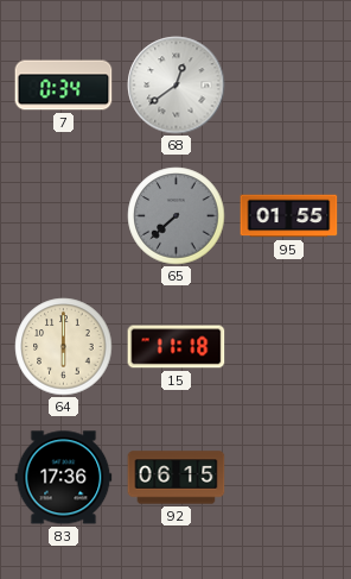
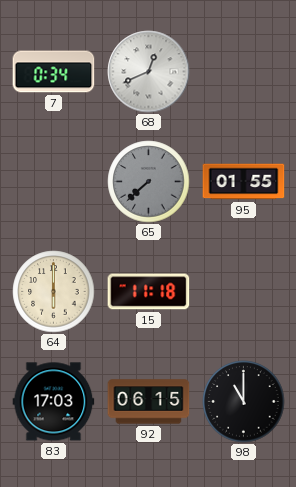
68: 12:39 -> 12:41
83: 17:36 -> 17:03
98: none -> 11:00
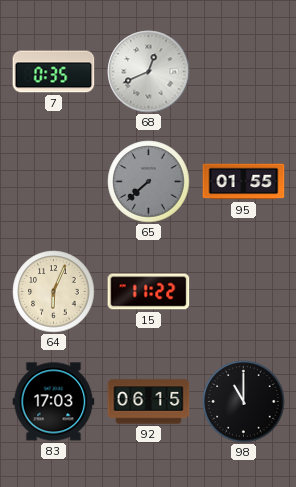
7: 0:34 -> 0:35
64: 6:00 -> 6:04
15: 11:18 -> 11:22
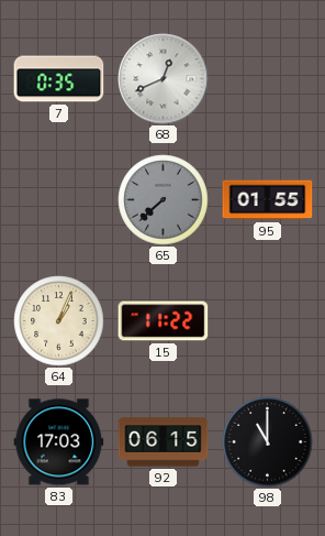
64: 6:04 -> 1:04
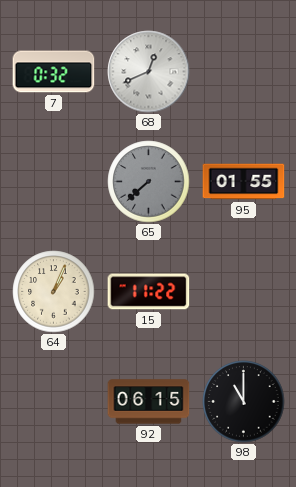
7: 0:35 -> 0:32
83: 17:03 -> none
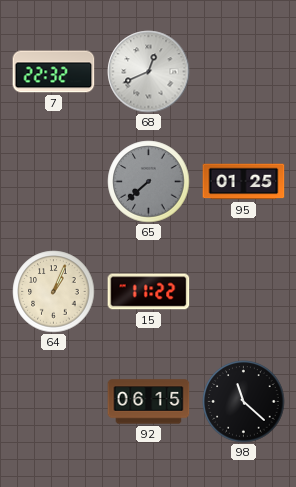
7: 0:32 -> 22:32
95: 01:55 -> 01:25
98: 11:00 -> 11:22
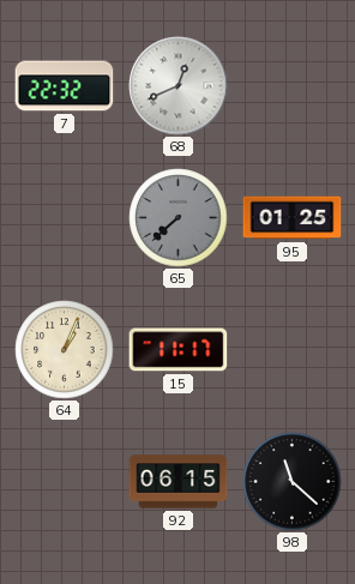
15: 11:22 -> 11:17
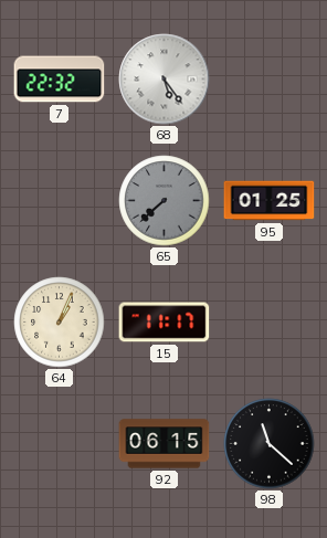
68: 12:41 -> 5:24
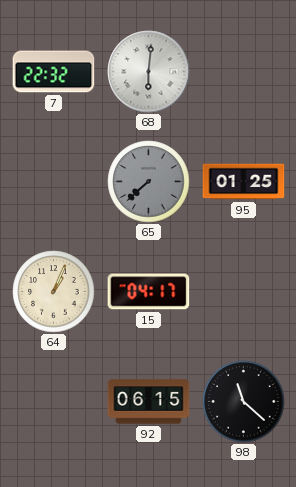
68: 5:24 -> 6:01
15: 11:17 -> 04:17
